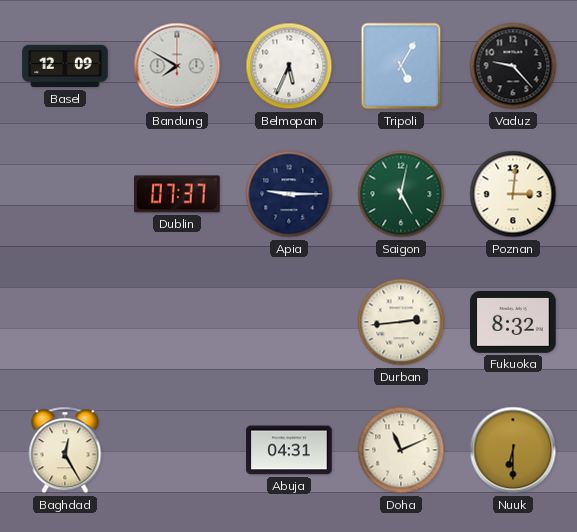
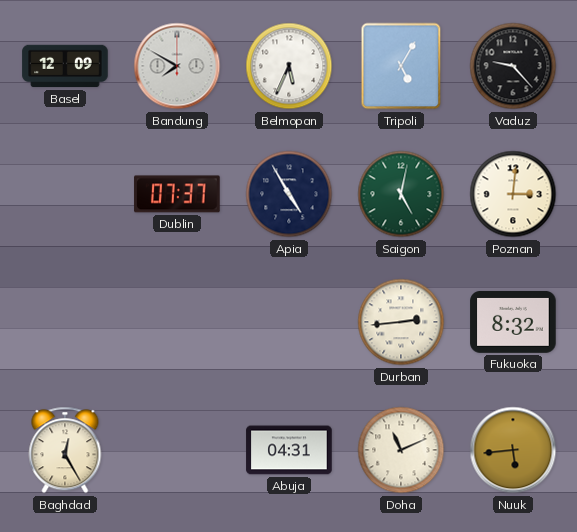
Apia: 9:15 -> 4:55
Nuuk: 6:30 -> 5:44
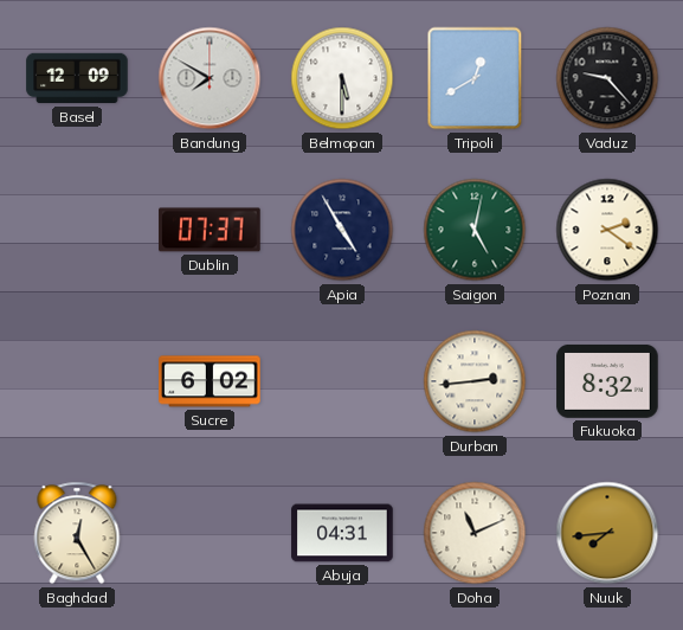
Belmopan: 5:34 -> 5:30
Tripoli: 5:05 -> 12:40
Poznan: 3:01 -> 2:21
Sucre: none -> 6:02
Nuuk: 5:44 -> 7:44
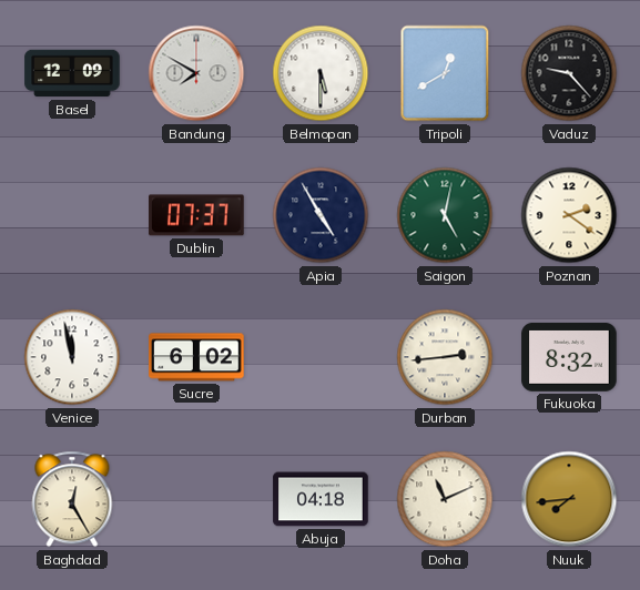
Venice: none -> 11:58
Abuja: 04:31 -> 04:18
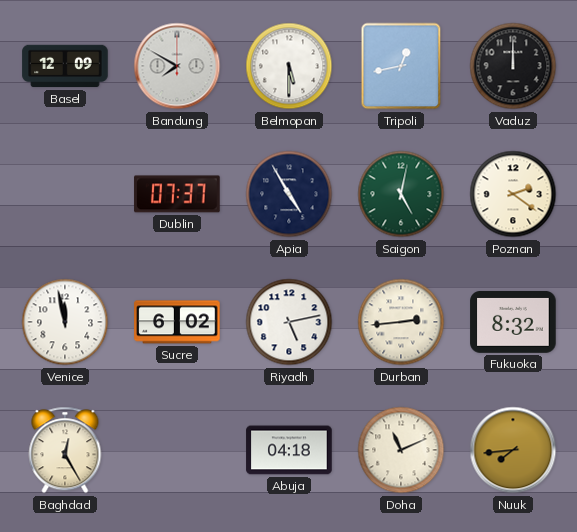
Tripoli: 12:40 -> 12:43
Vaduz: 9:23 -> 12:00
Riyadh: none -> 5:13
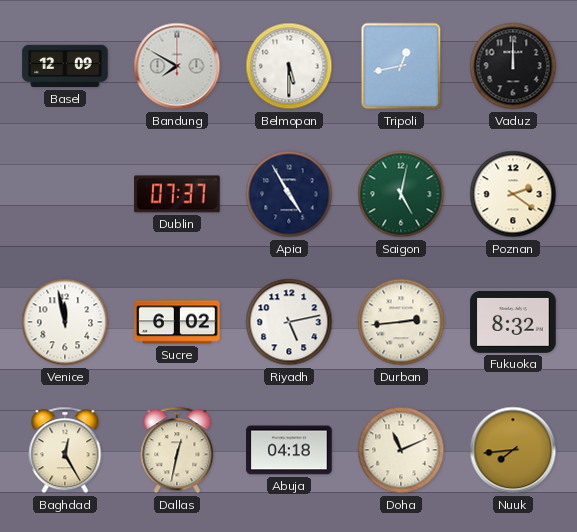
Dallas: none -> 12:32
